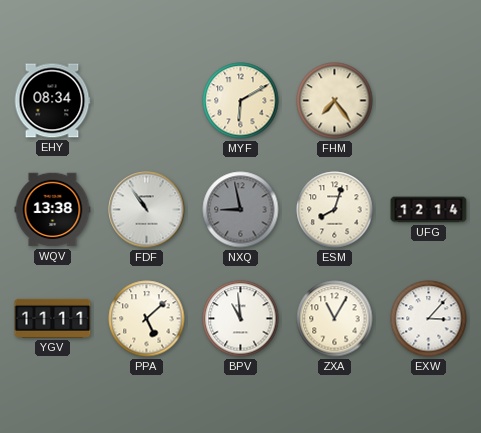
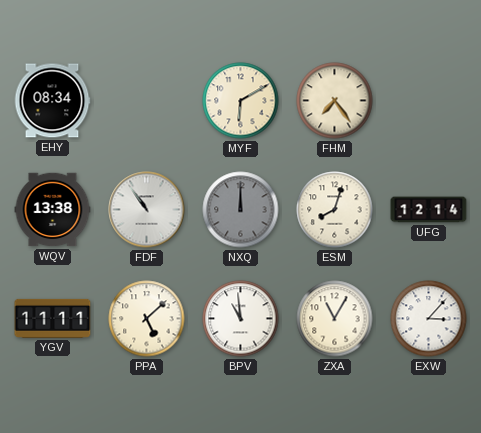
NXQ: 8:58 -> 12:00
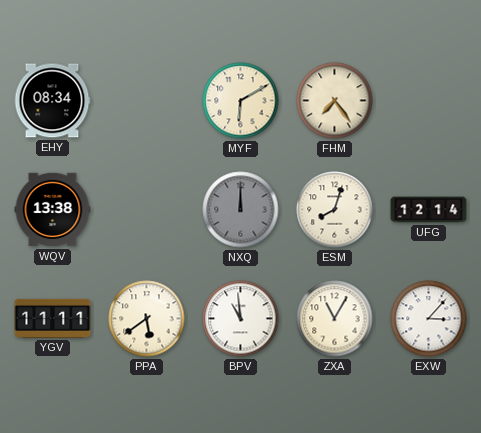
FDF: 10:54 -> none
PPA: 5:08 -> 5:39
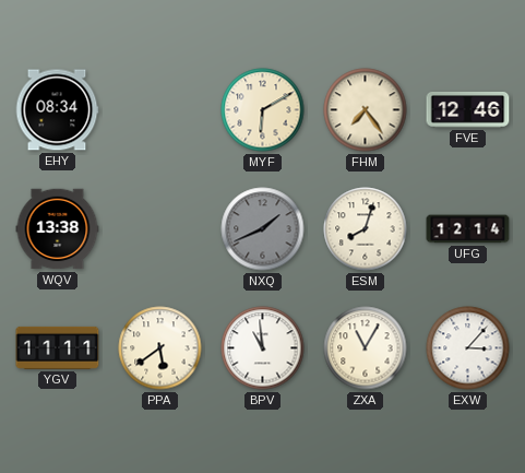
FVE: none -> 12:46
NXQ: 12:00 -> 1:41
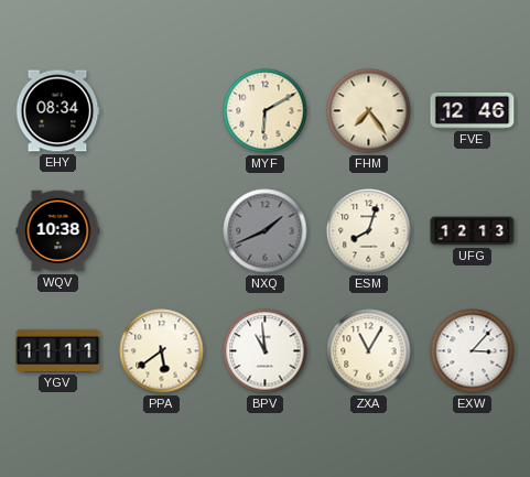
WQV: 13:38 -> 10:38
UFG: 12:14 -> 12:13
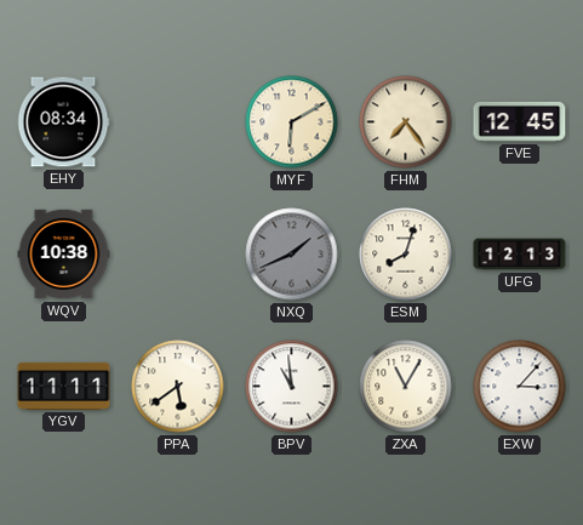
FVE: 12:46 -> 12:45
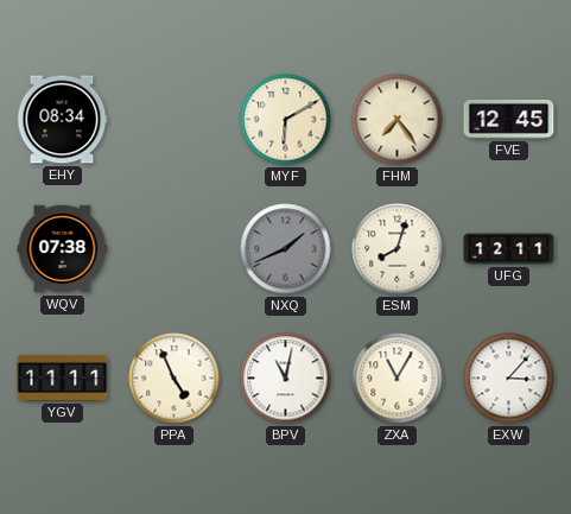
WQV: 10:38 -> 07:38
UFG: 12:13 -> 12:11
PPA: 5:39 -> 4:56
BPV: 10:59 -> 11:02
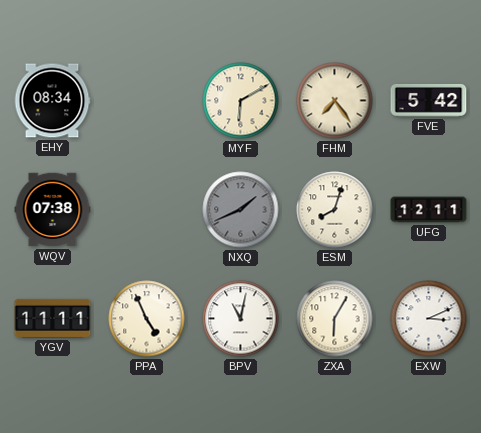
FVE: 12:45 -> 5:42
ZXA: 11:05 -> 6:05
EXW: 3:07 -> 3:11
